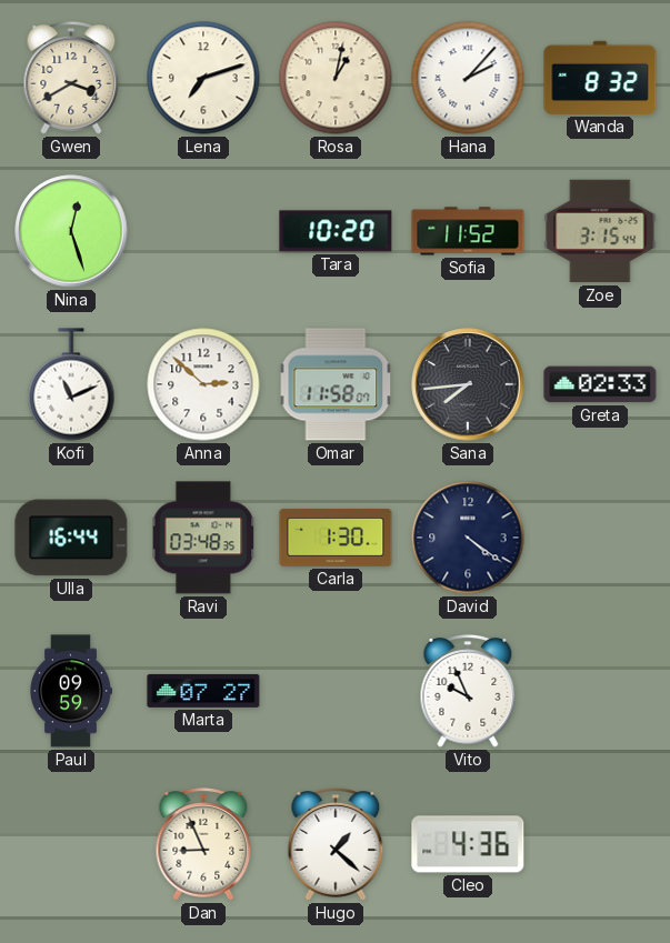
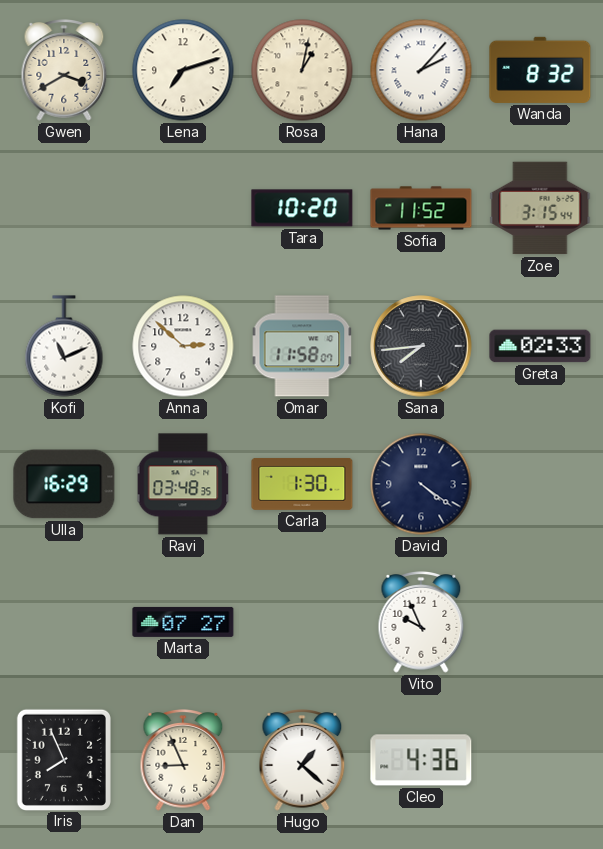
Nina: 12:27 -> none
Ulla: 16:44 -> 16:29
Paul: 09:59 -> none
Iris: none -> 7:56
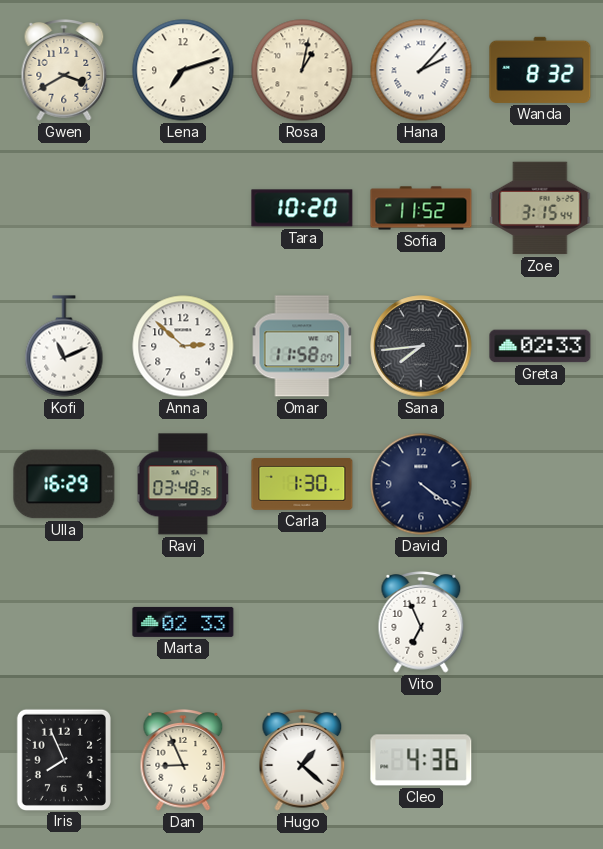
Marta: 07:27 -> 02:33
Vito: 9:56 -> 6:56
